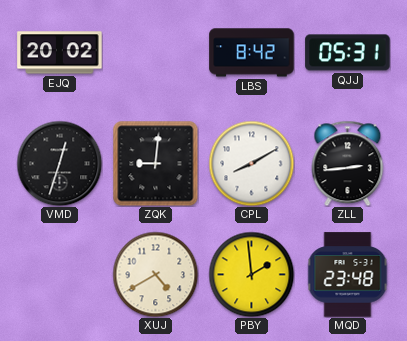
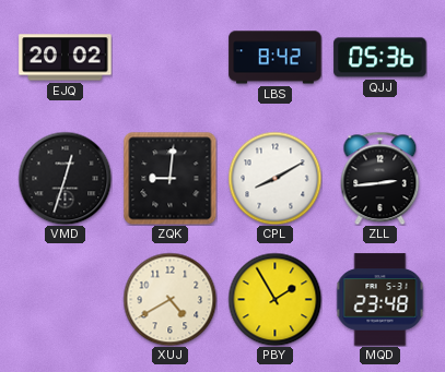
QJJ: 05:31 -> 05:36
PBY: 1:59 -> 1:55
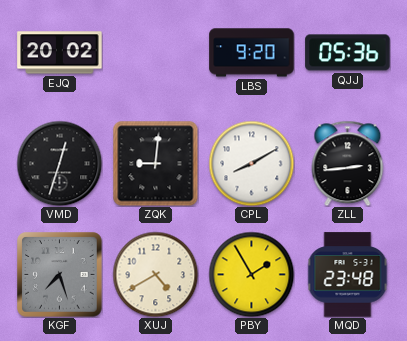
LBS: 8:42 -> 9:20
KGF: none -> 7:27
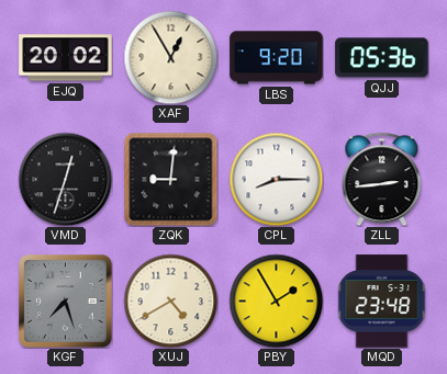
XAF: none -> 12:55
CPL: 8:10 -> 8:15
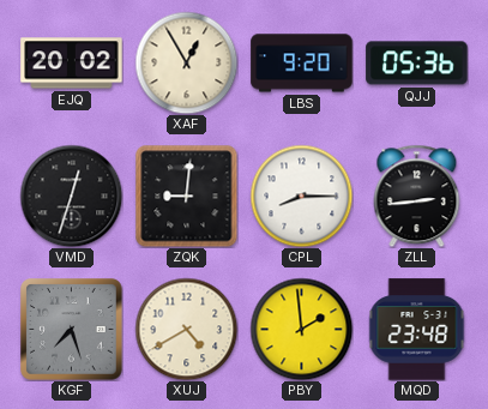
PBY: 1:55 -> 1:59
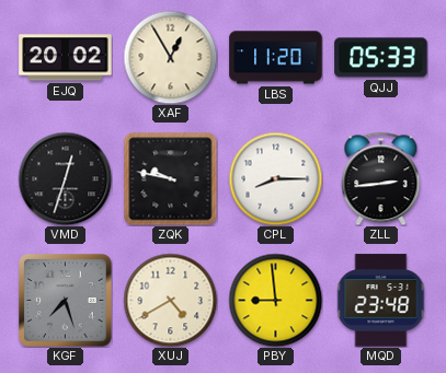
LBS: 9:20 -> 11:20
QJJ: 05:36 -> 05:33
ZQK: 9:01 -> 9:47
PBY: 1:59 -> 8:59
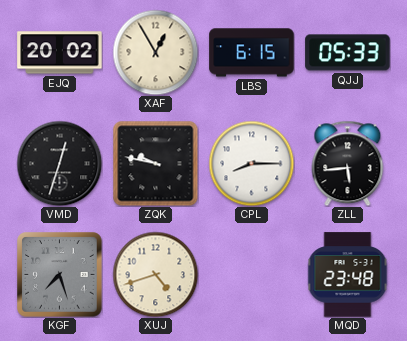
LBS: 11:20 -> 6:15
ZLL: 2:44 -> 5:44
XUJ: 4:40 -> 4:42
PBY: 8:59 -> none
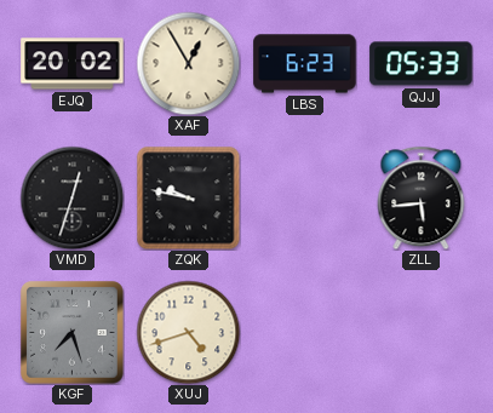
LBS: 6:15 -> 6:23
CPL: 8:15 -> none
MQD: 23:48 -> none
